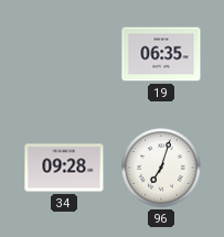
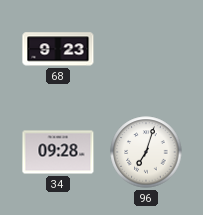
68: none -> 9:23
19: 06:35 -> none
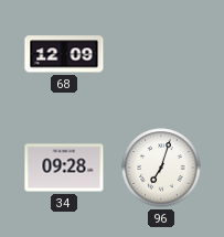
68: 9:23 -> 12:09
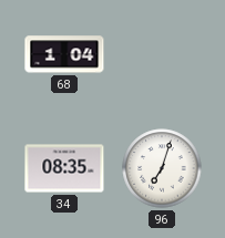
68: 12:09 -> 1:04
34: 09:28 -> 08:35
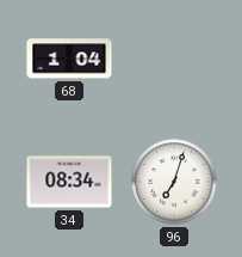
34: 08:35 -> 08:34
